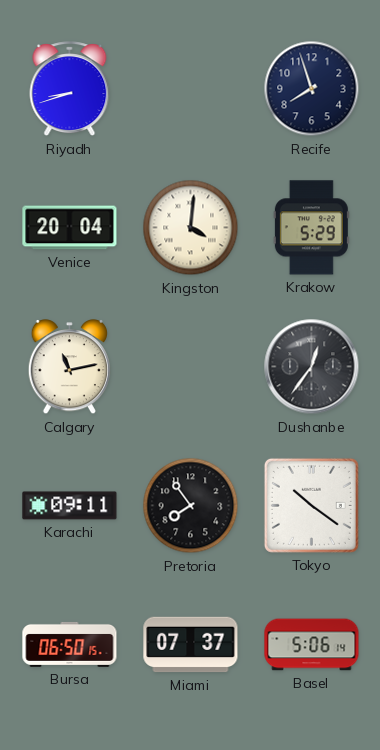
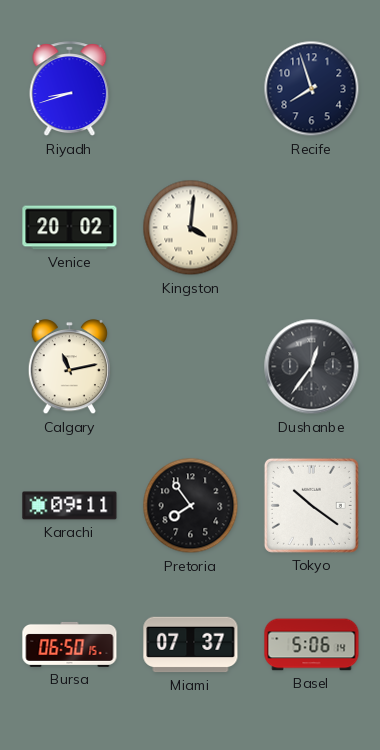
Venice: 20:04 -> 20:02
Krakow: 5:29 -> none
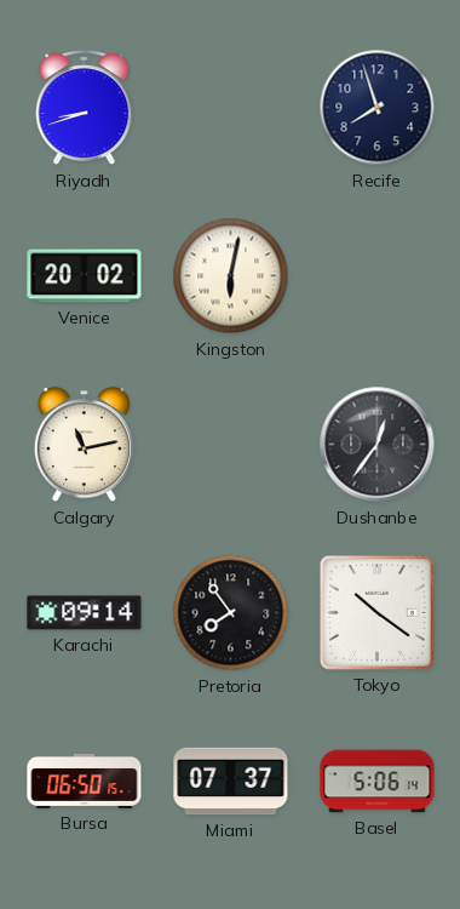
Kingston: 4:01 -> 6:02
Karachi: 09:11 -> 09:14
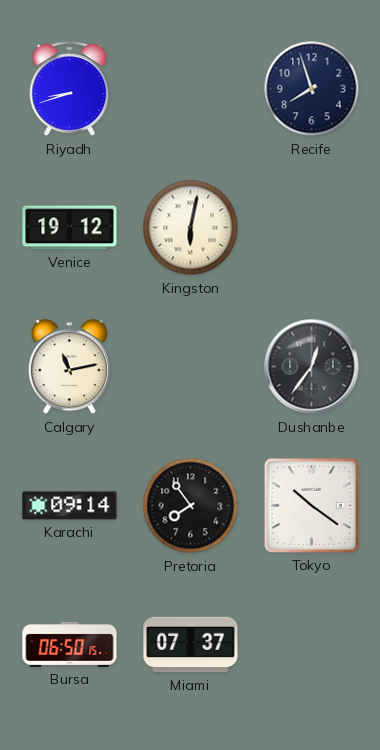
Venice: 20:02 -> 19:12
Basel: 5:06 -> none
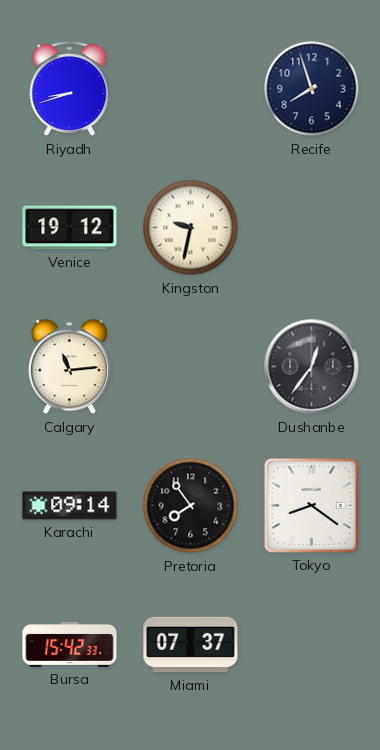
Kingston: 6:02 -> 9:32
Calgary: 11:13 -> 11:14
Tokyo: 10:21 -> 8:21
Bursa: 06:50 -> 15:42
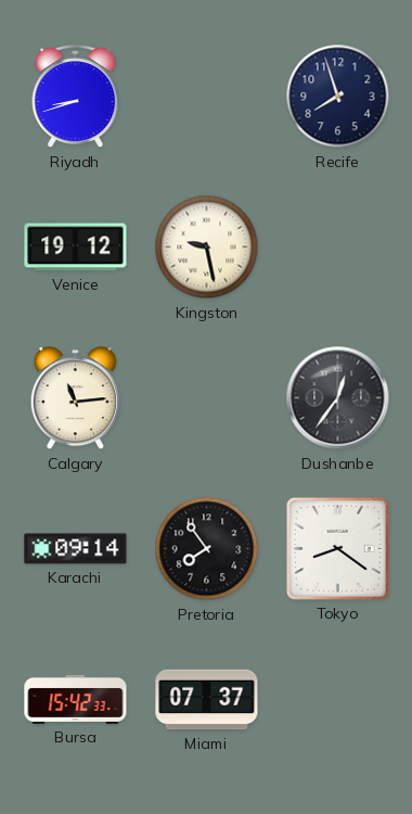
Kingston: 9:32 -> 9:28
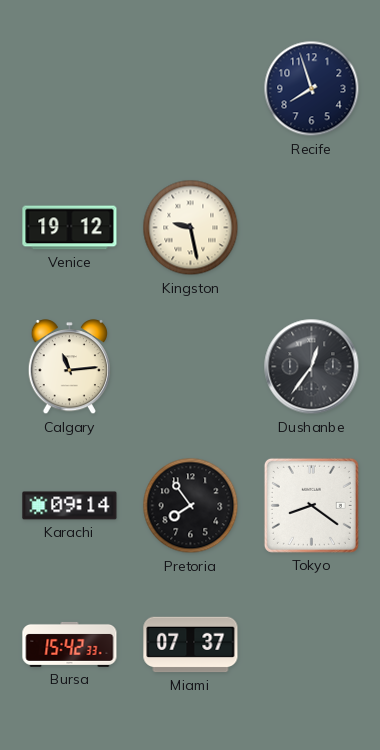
Riyadh: 8:42 -> none
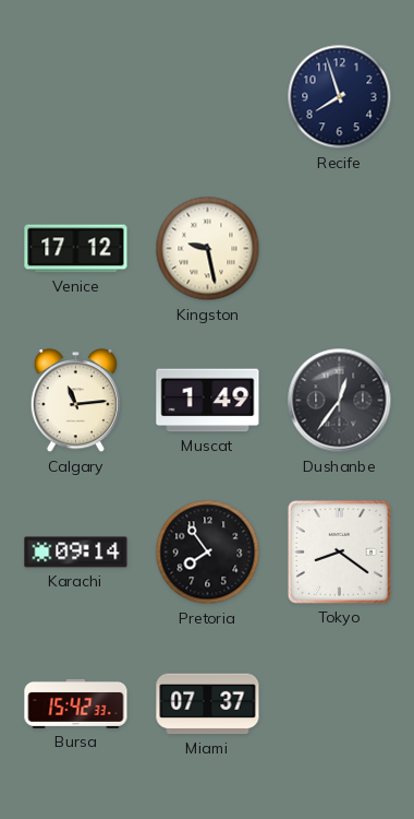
Venice: 19:12 -> 17:12
Muscat: none -> 1:49
